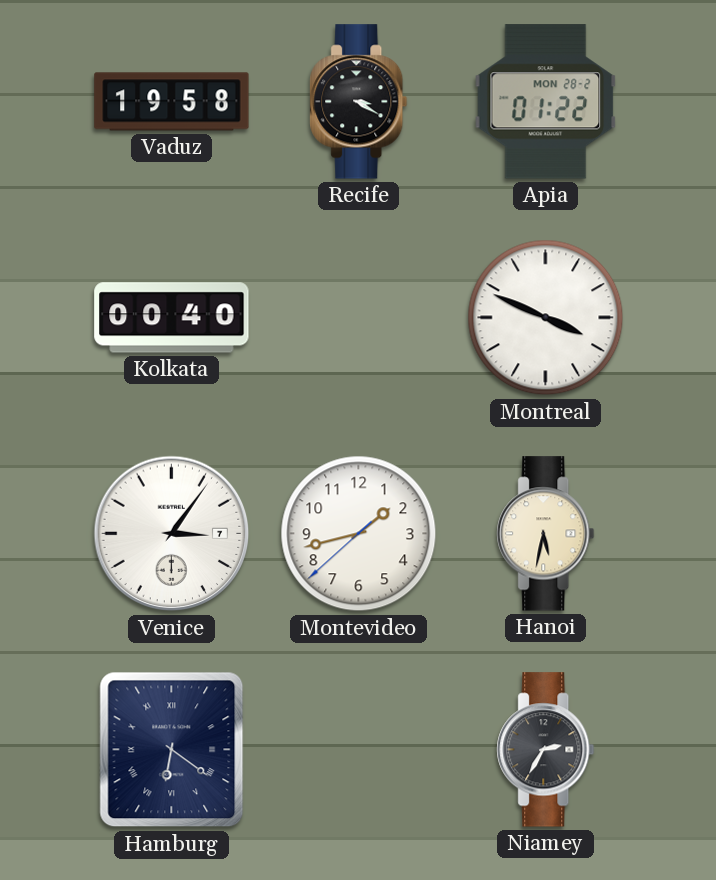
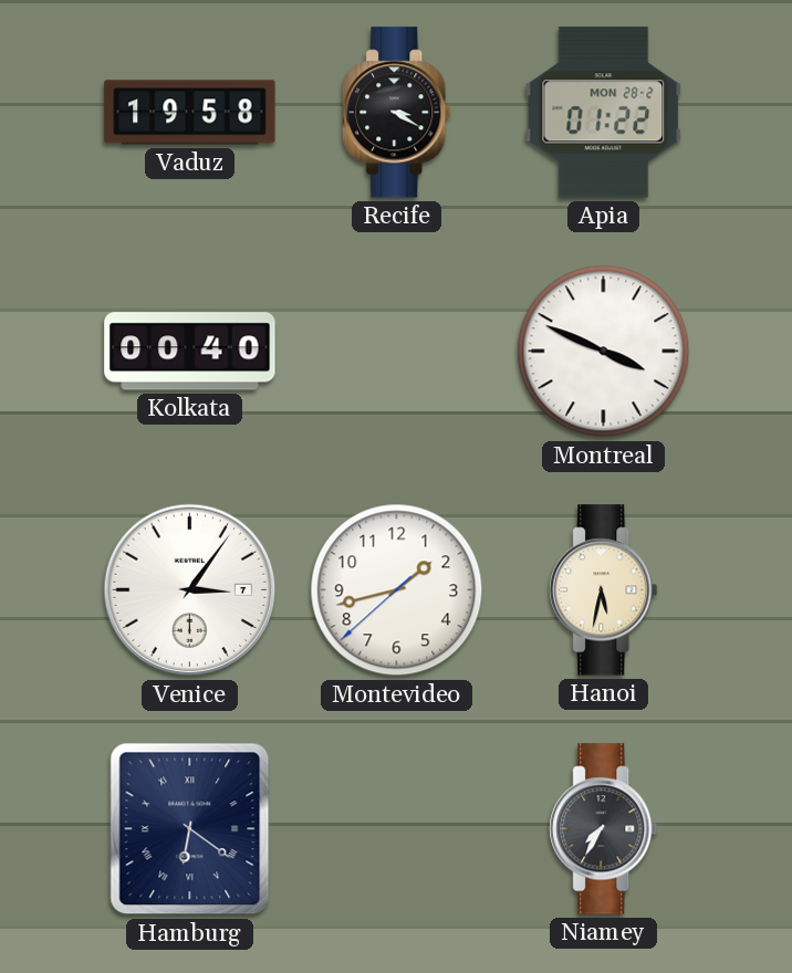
Niamey: 2:35 -> 7:35
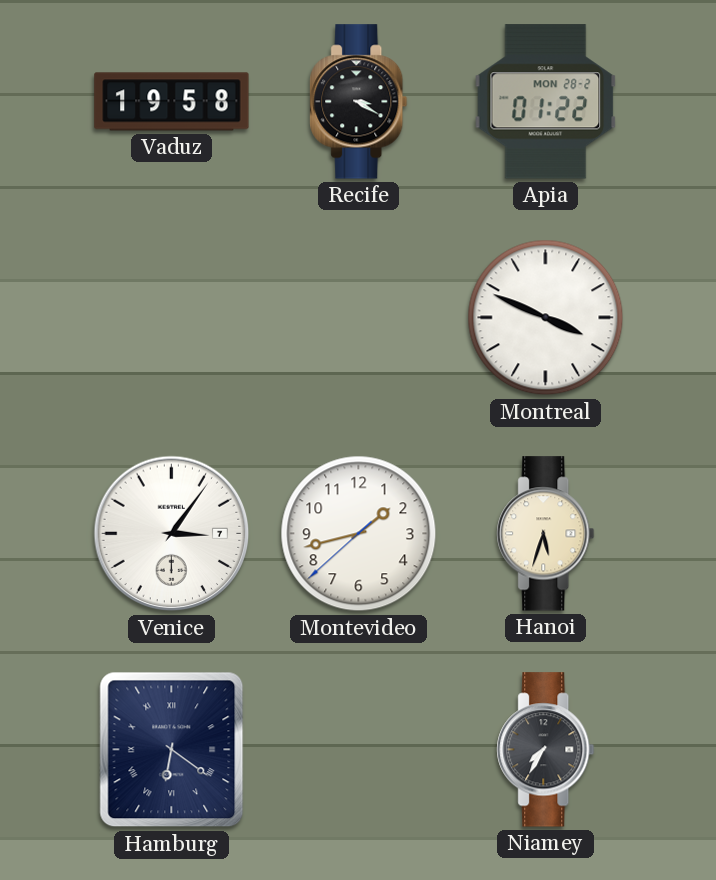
Kolkata: 00:40 -> none
Hanoi: 5:32 -> 5:33
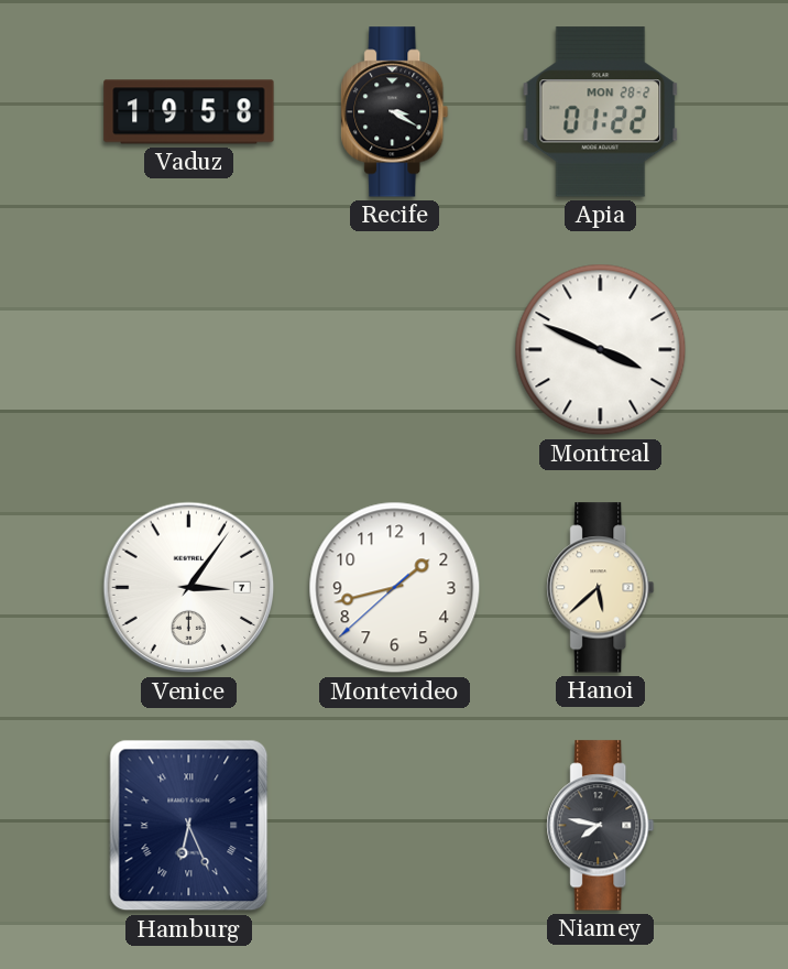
Hanoi: 5:33 -> 5:38
Hamburg: 6:21 -> 6:26
Niamey: 7:35 -> 7:47
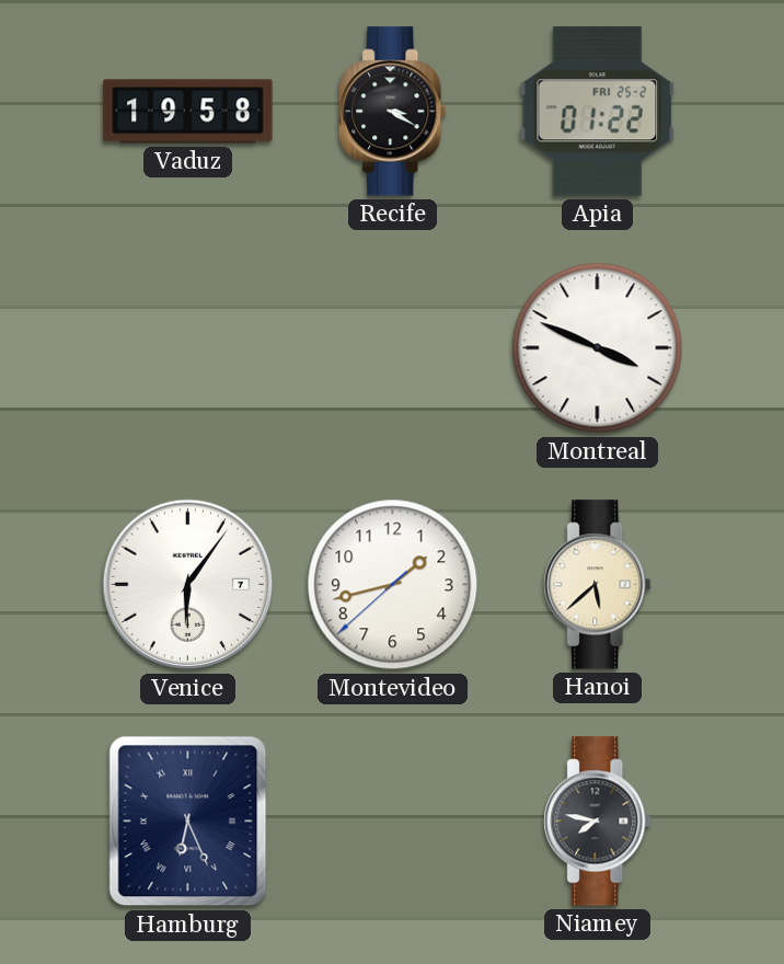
Apia date: MON 28-2 -> FRI 25-2
Venice: 3:06 -> 6:06
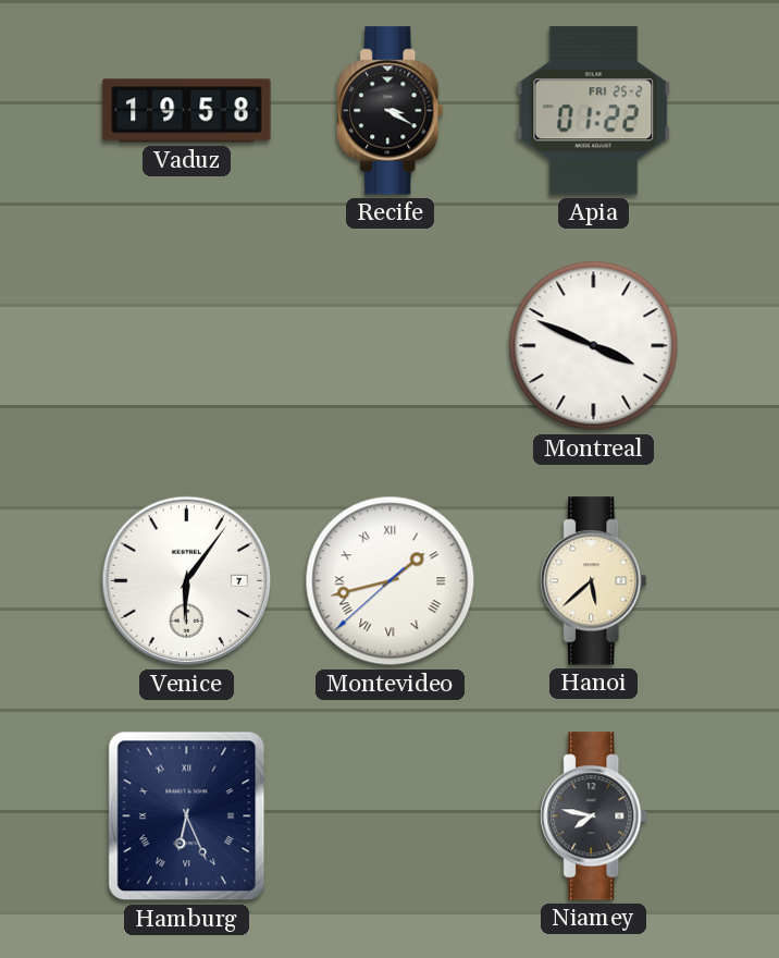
Montevideo numerals: Arabic -> Roman
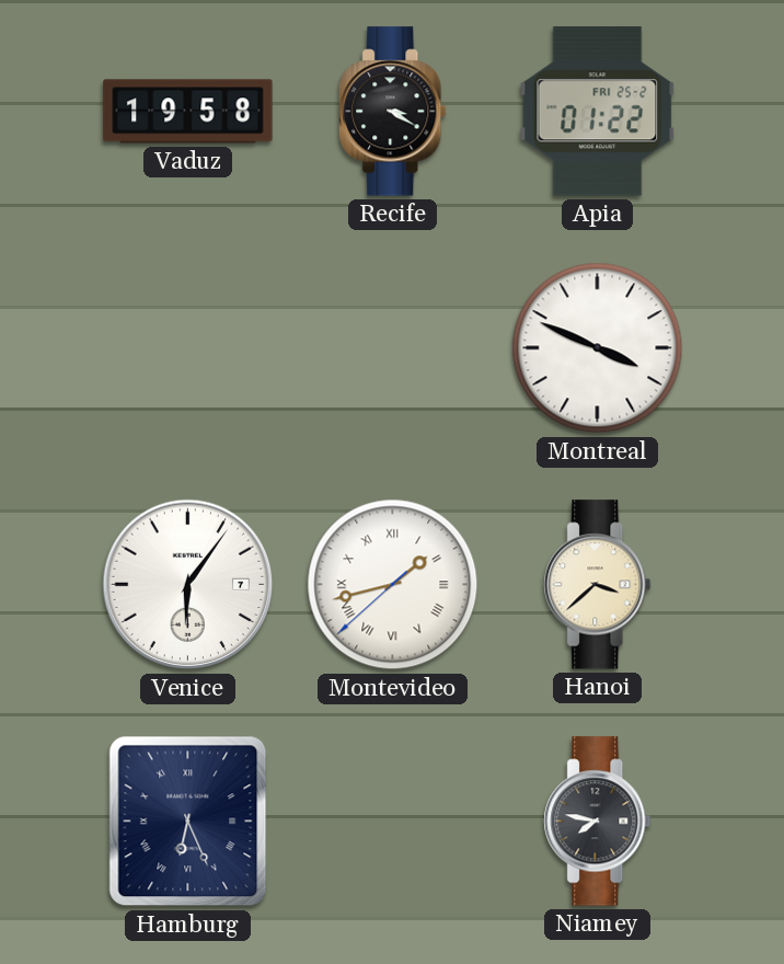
Hanoi: 5:38 -> 3:38
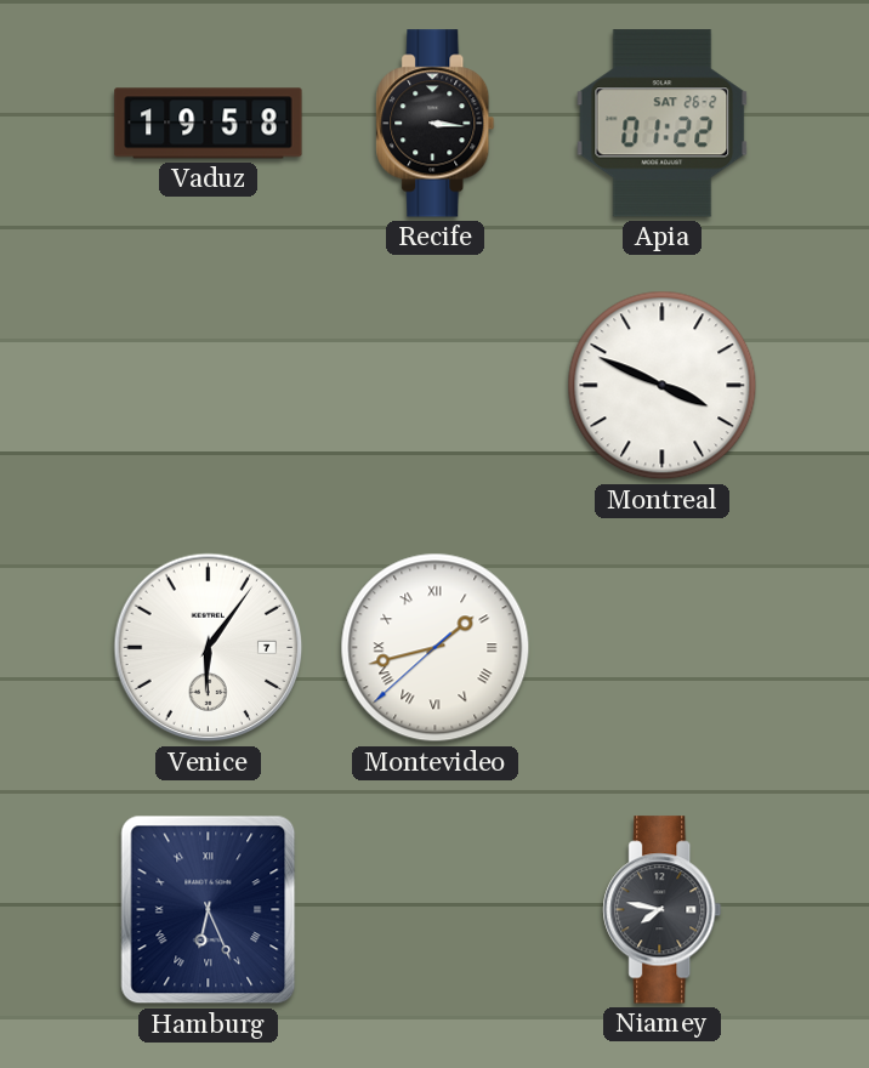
Recife: 3:20 -> 3:16
Apia date: FRI 25-2 -> SAT 26-2
Hanoi: 3:38 -> none
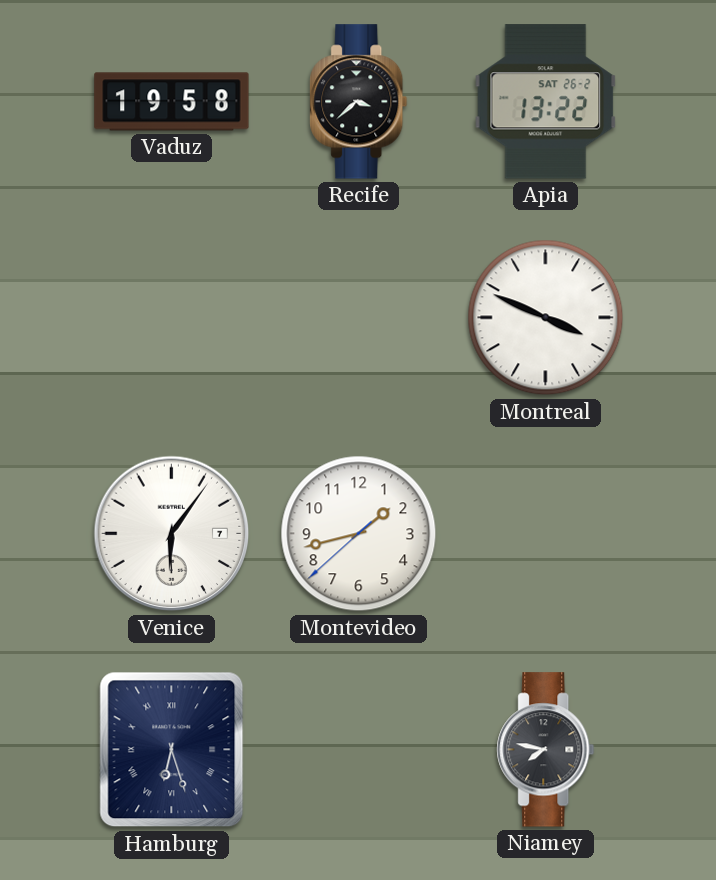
Recife: 3:16 -> 3:38
Apia: 01:22 -> 13:22
Montevideo numerals: Roman -> Arabic
Hamburg: 6:26 -> 6:27
